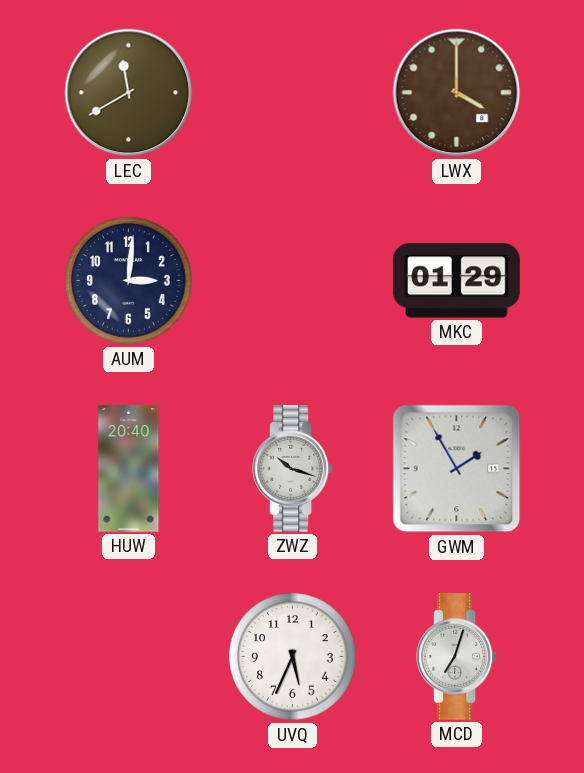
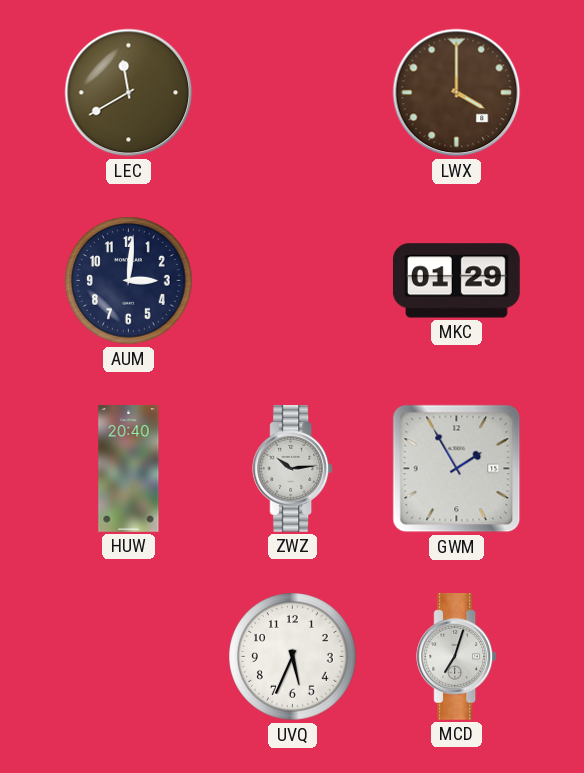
ZWZ: 10:18 -> 10:14
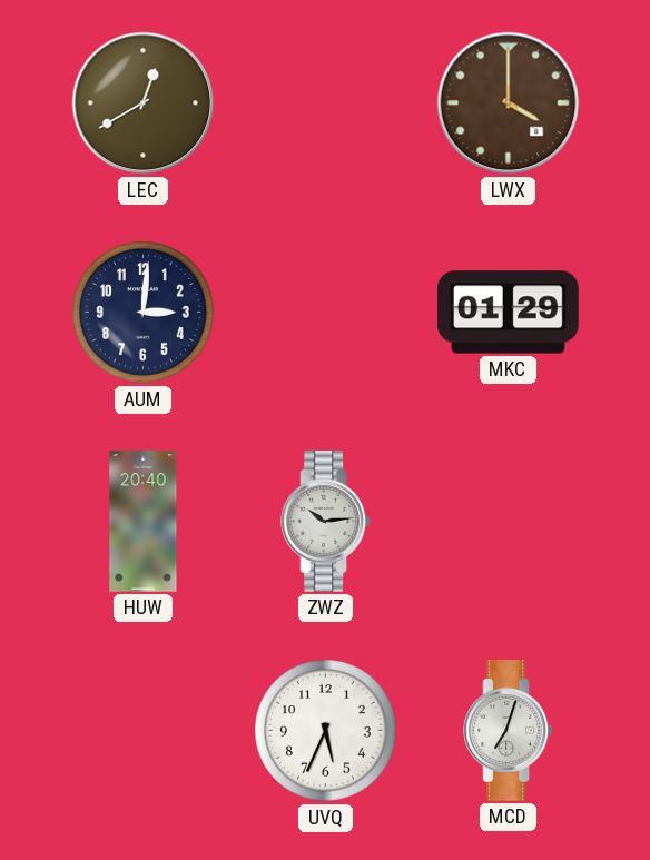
LEC: 11:40 -> 12:40
GWM: 1:55 -> none
